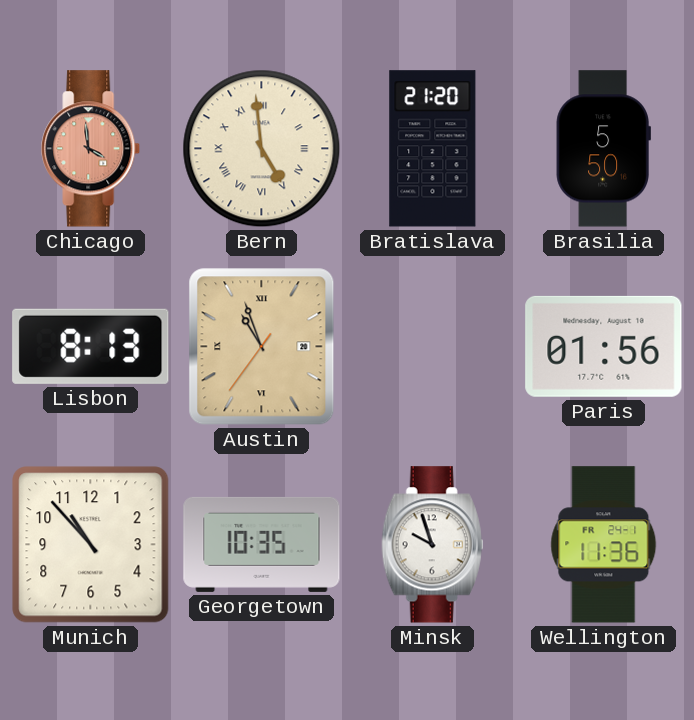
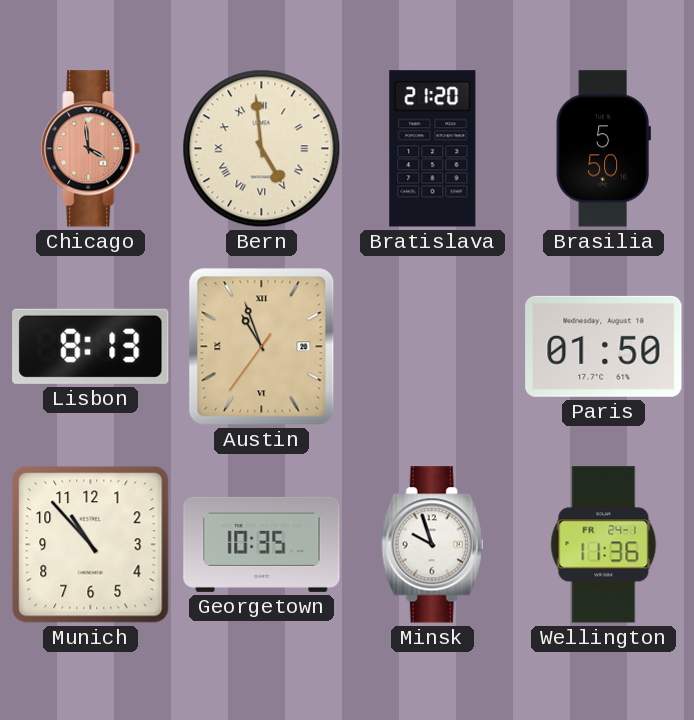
Paris: 01:56 -> 01:50
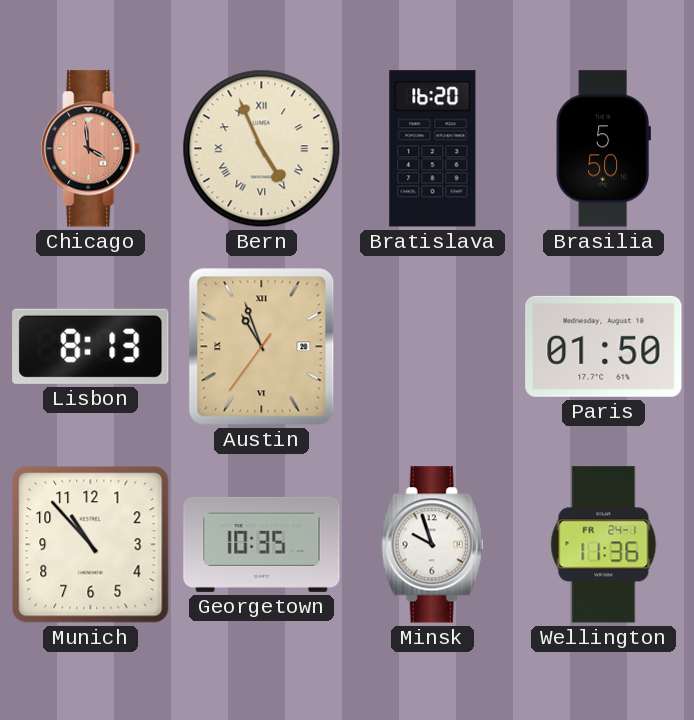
Bern: 4:59 -> 4:56
Bratislava: 21:20 -> 16:20
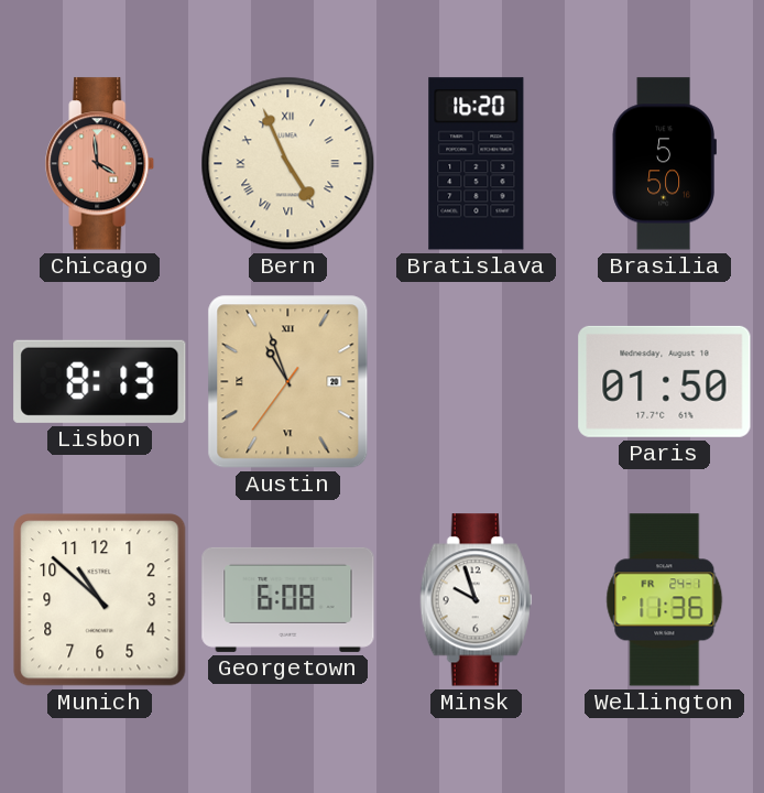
Munich: 10:53 -> 10:52
Georgetown: 10:35 -> 6:08
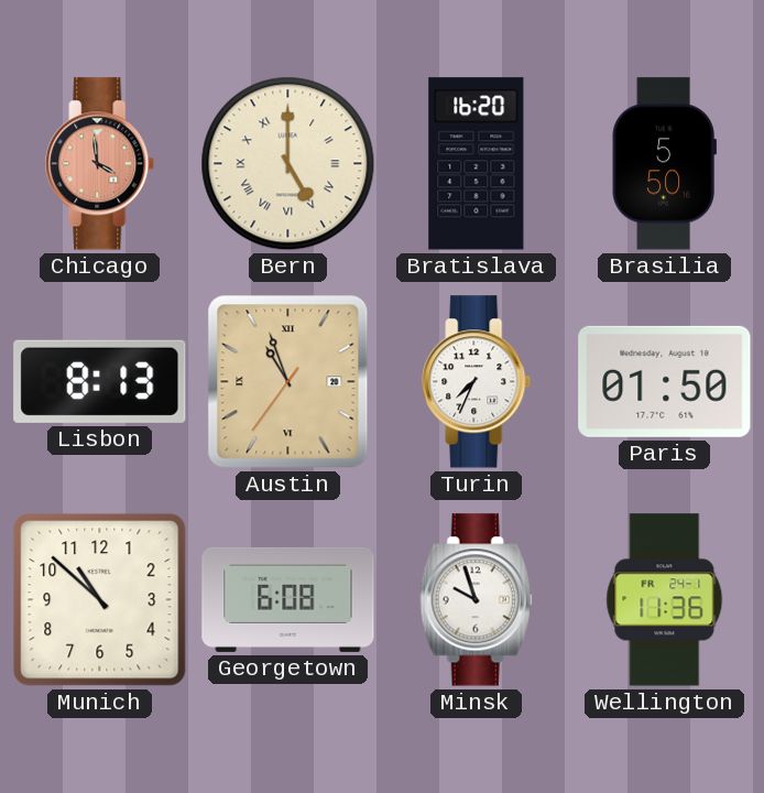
Bern: 4:56 -> 5:00
Turin: none -> 7:34
